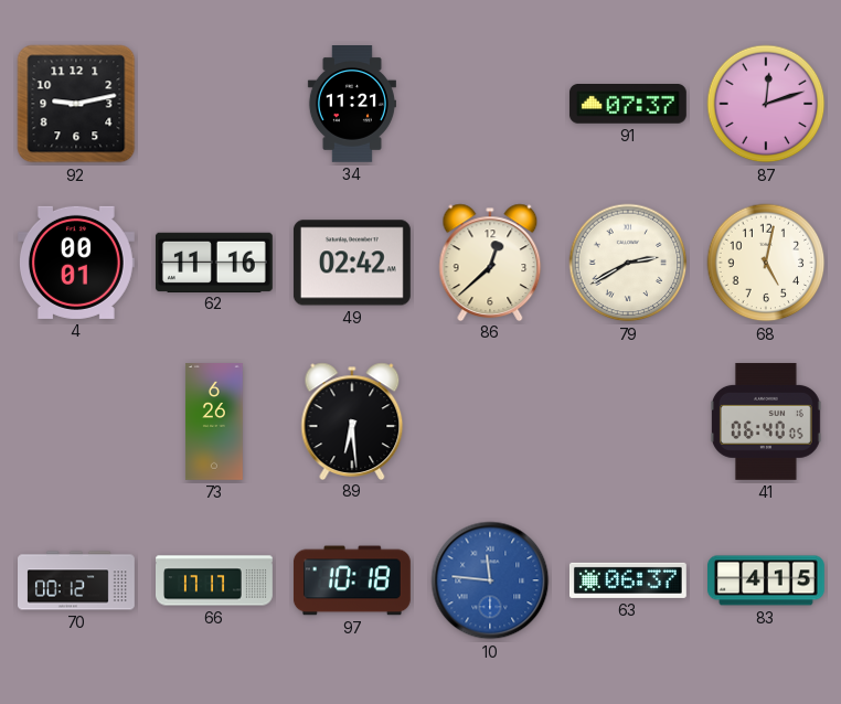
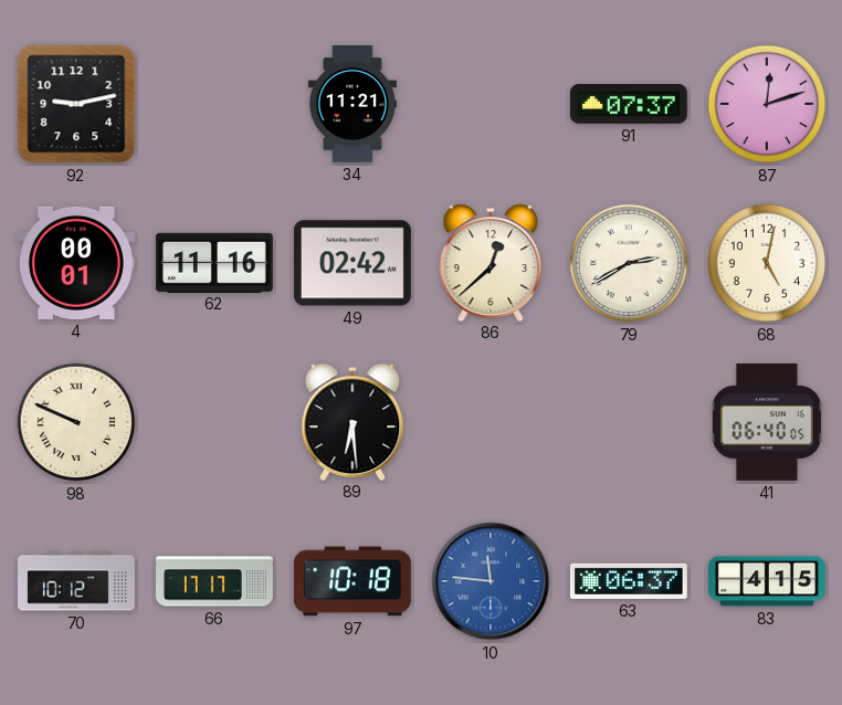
98: none -> 9:49
73: 6:26 -> none
70: 00:12 -> 10:12
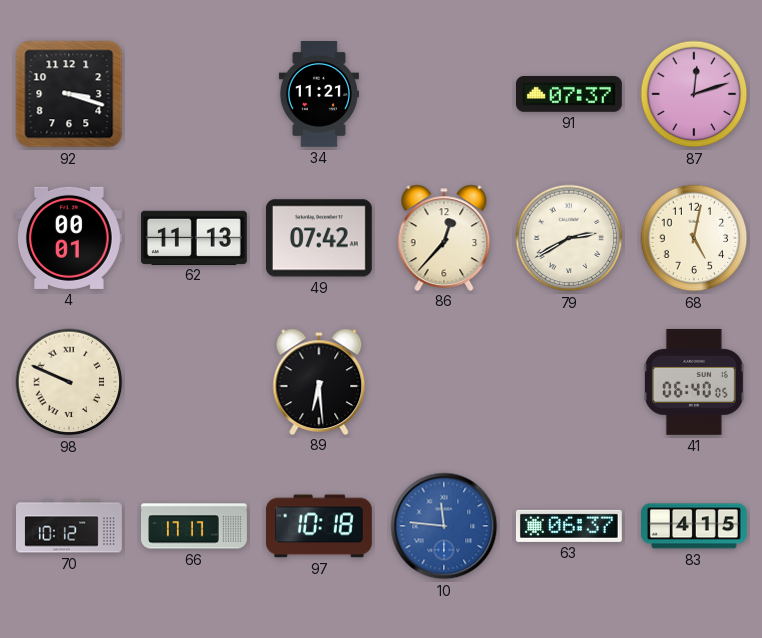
92: 9:13 -> 3:18
62: 11:16 -> 11:13
49: 02:42 -> 07:42
86: 12:38 -> 12:37
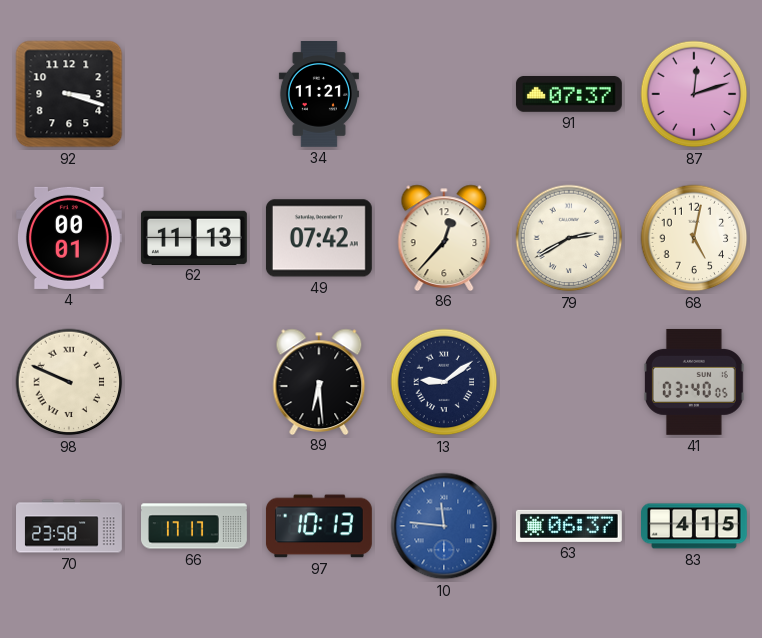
13: none -> 9:09
41: 06:40 -> 03:40
70: 10:12 -> 23:58
97: 10:18 -> 10:13
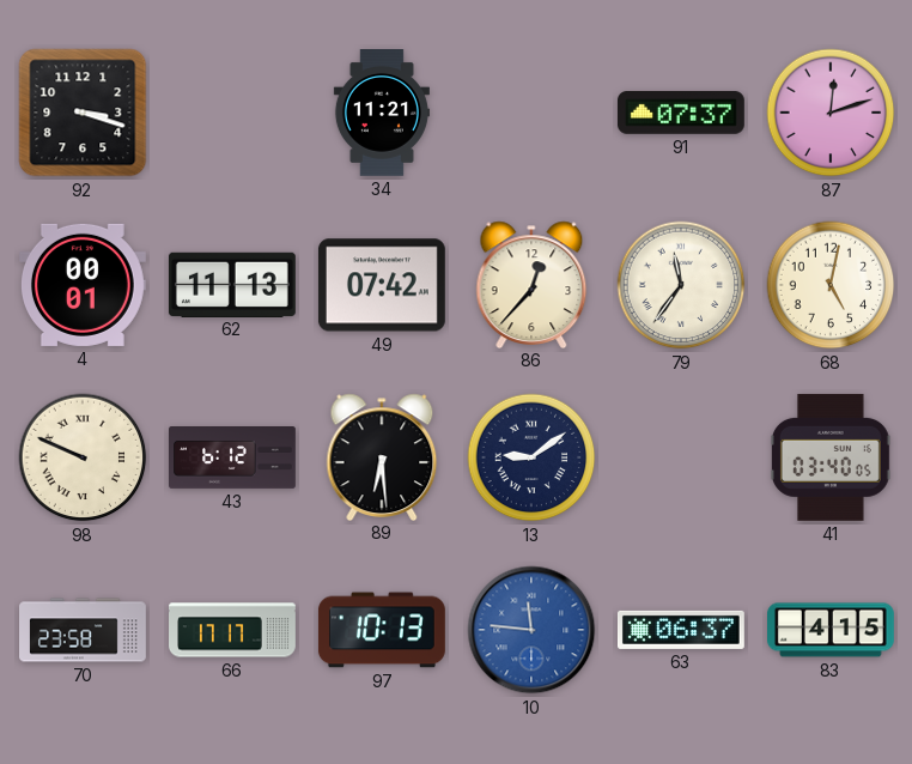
79: 2:40 -> 11:36
43: none -> 6:12
